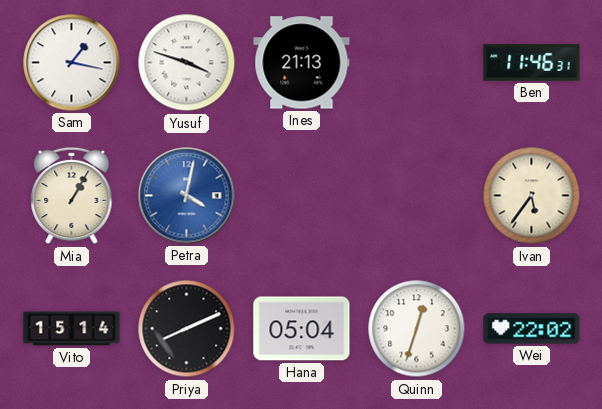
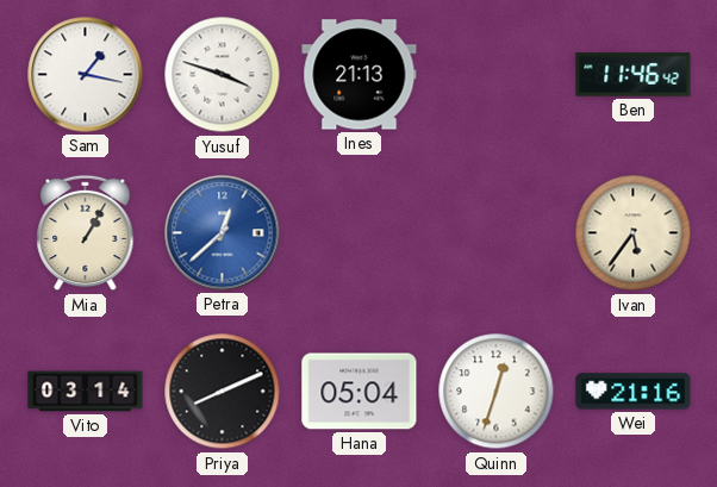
Ben: 11:46:31 -> 11:46:42
Petra: 4:02 -> 12:38
Vito: 15:14 -> 03:14
Wei: 22:02 -> 21:16
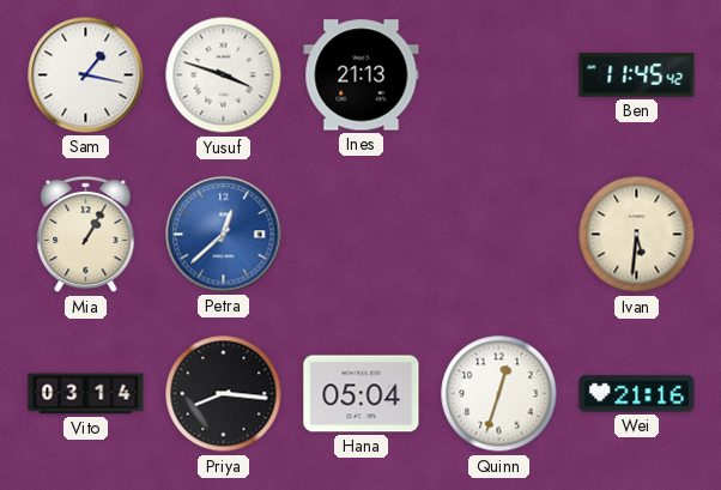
Ben: 11:46 -> 11:45
Ivan: 5:36 -> 5:31
Priya: 8:11 -> 8:16
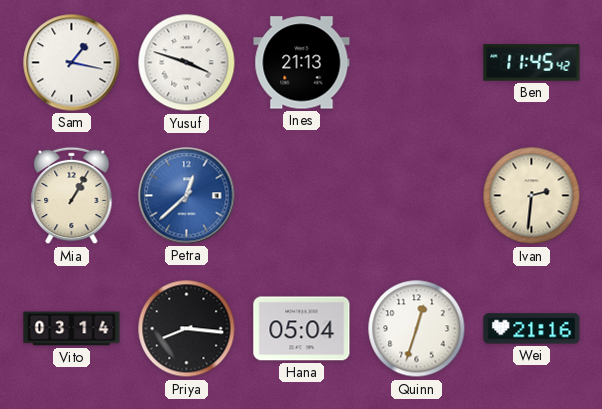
Ivan: 5:31 -> 2:31
